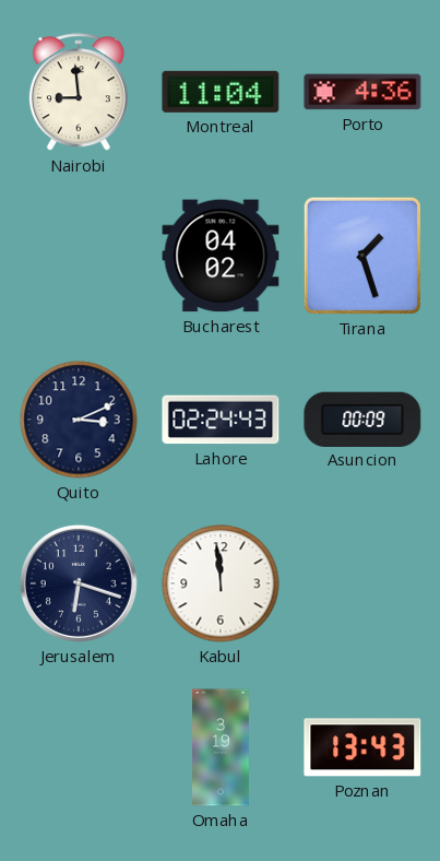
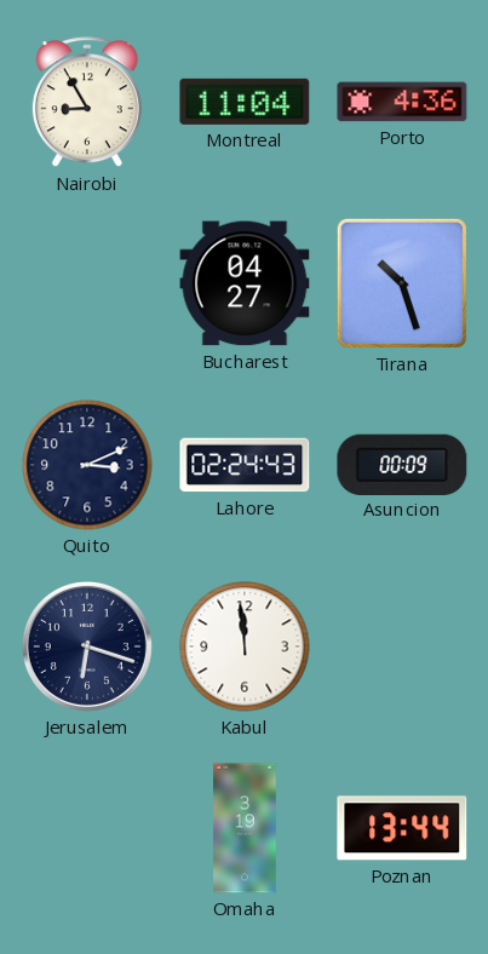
Nairobi: 8:59 -> 8:55
Bucharest: 04:02 -> 04:27
Tirana: 1:27 -> 10:27
Poznan: 13:43 -> 13:44
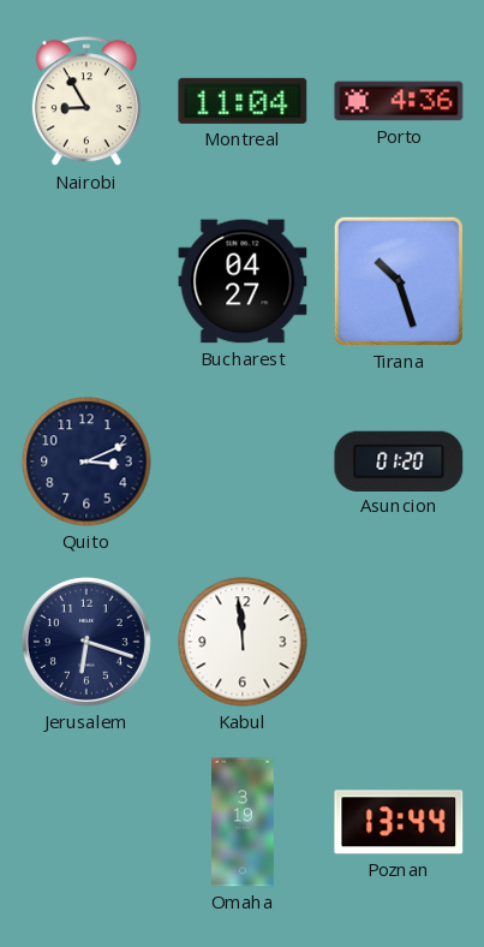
Lahore: 02:24 -> none
Asuncion: 00:09 -> 01:20
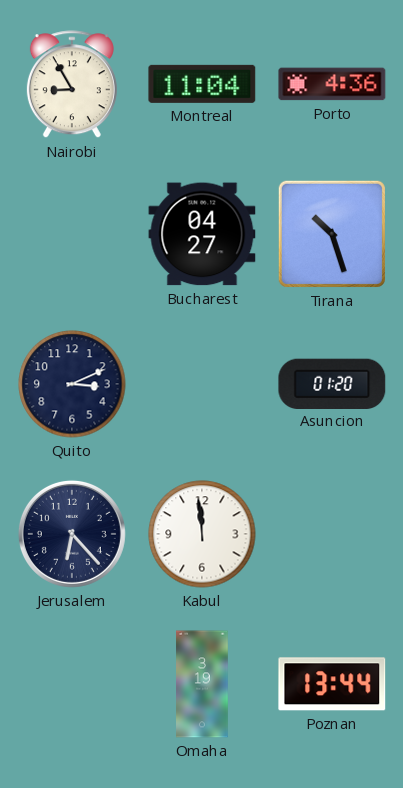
Jerusalem: 6:18 -> 6:23
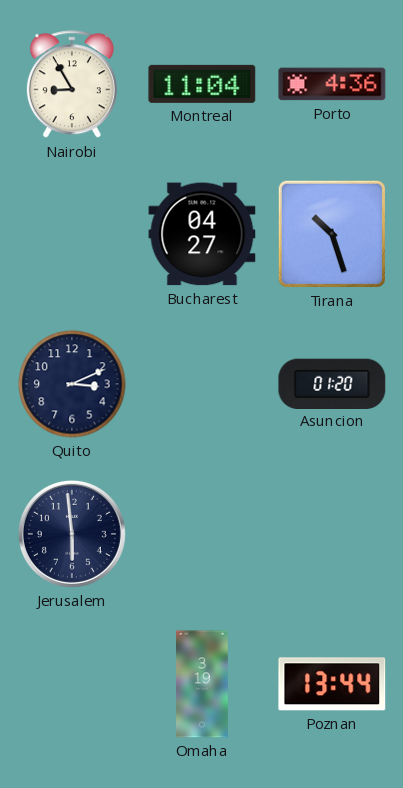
Jerusalem: 6:23 -> 5:59
Kabul: 11:59 -> none
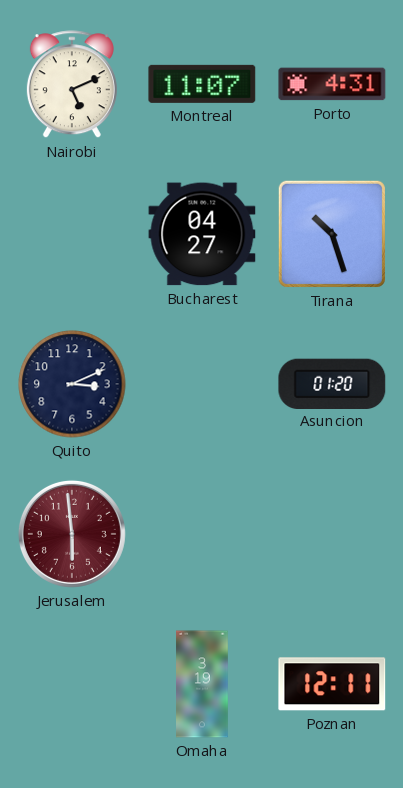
Nairobi: 8:55 -> 5:11
Montreal: 11:04 -> 11:07
Porto: 4:36 -> 4:31
Jerusalem dial: navy -> burgundy
Poznan: 13:44 -> 12:11
